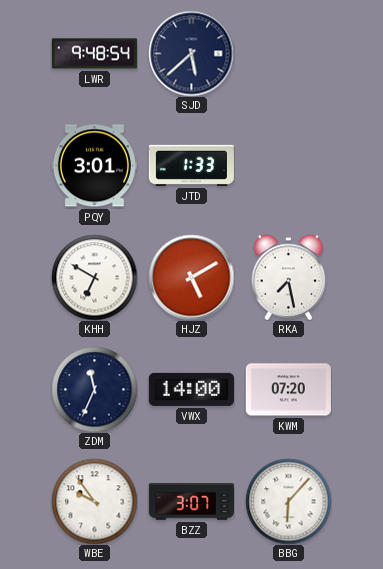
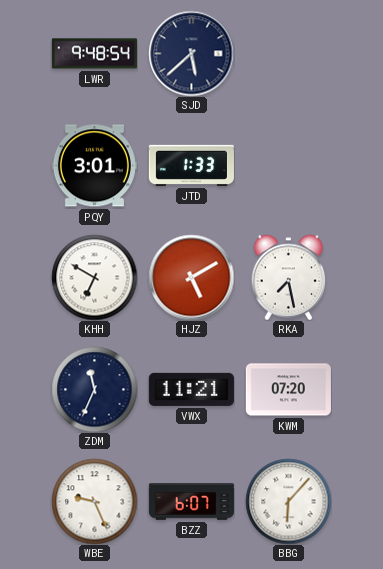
VWX: 14:00 -> 11:21
WBE: 9:54 -> 9:26
BZZ: 3:07 -> 6:07
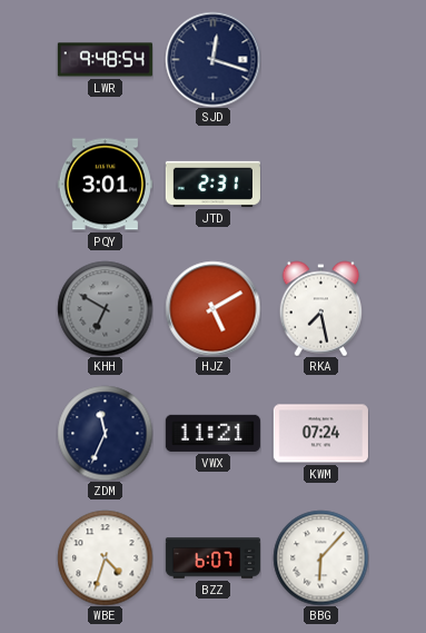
SJD: 5:38 -> 12:18
JTD: 1:33 -> 2:31
KHH dial: white -> grey
KWM: 07:20 -> 07:24
WBE: 9:26 -> 4:33
